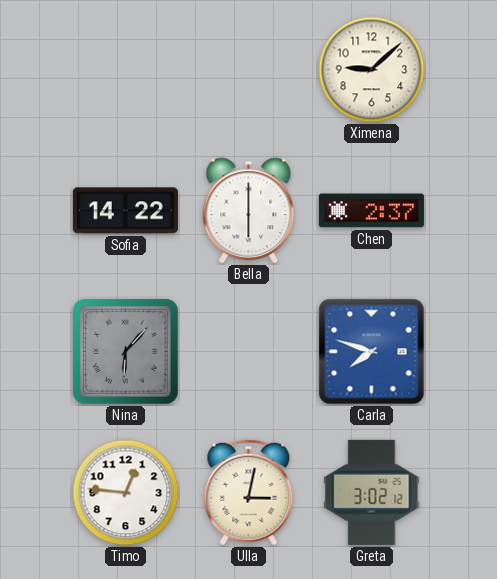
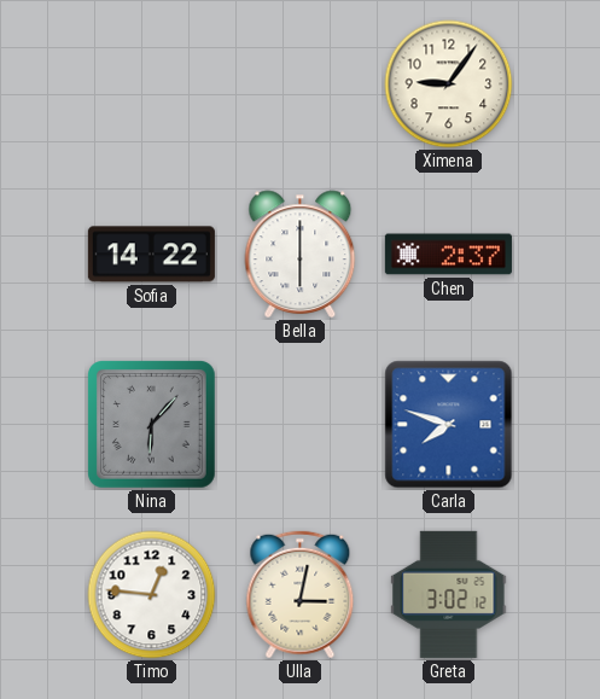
Ximena: 9:08 -> 9:06
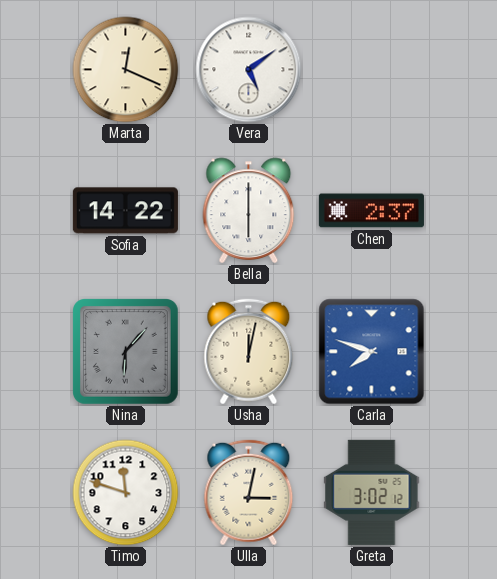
Marta: none -> 12:19
Vera: none -> 5:09
Ximena: 9:06 -> none
Usha: none -> 12:02
Timo: 12:46 -> 11:48
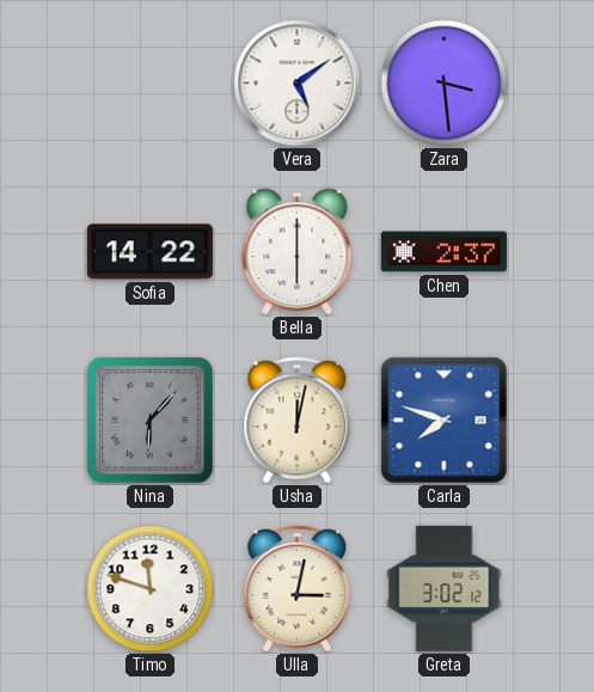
Marta: 12:19 -> none
Zara: none -> 3:29
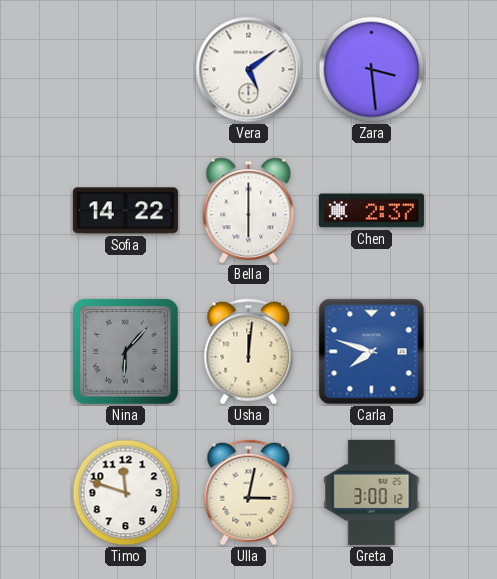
Usha: 12:02 -> 12:01
Greta: 3:02 -> 3:00
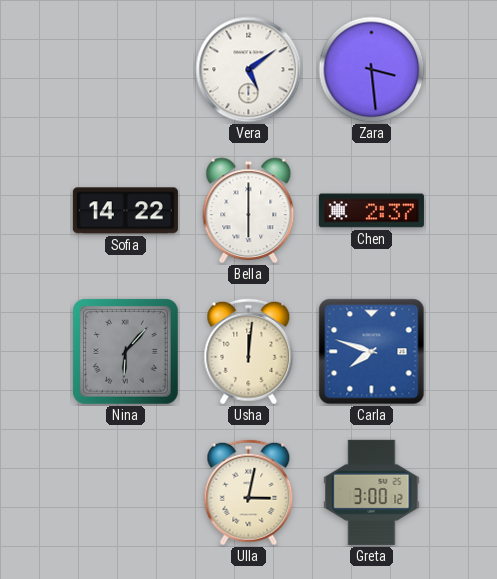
Timo: 11:48 -> none
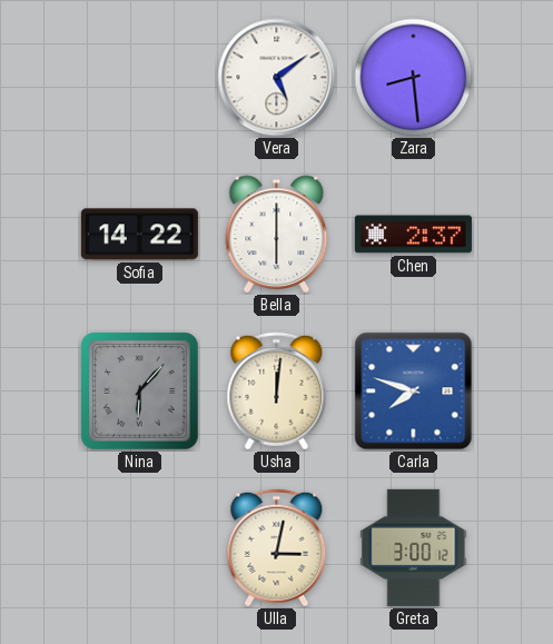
Zara: 3:29 -> 8:29
